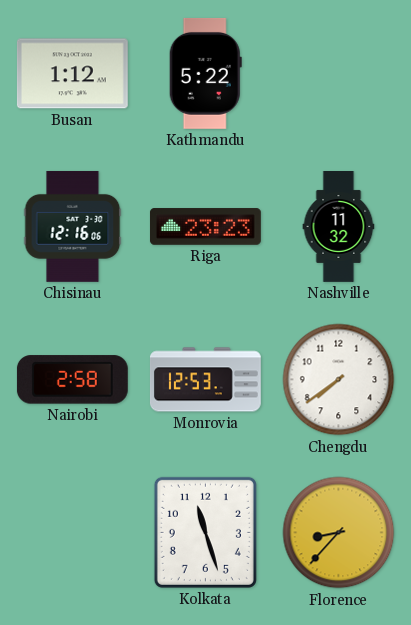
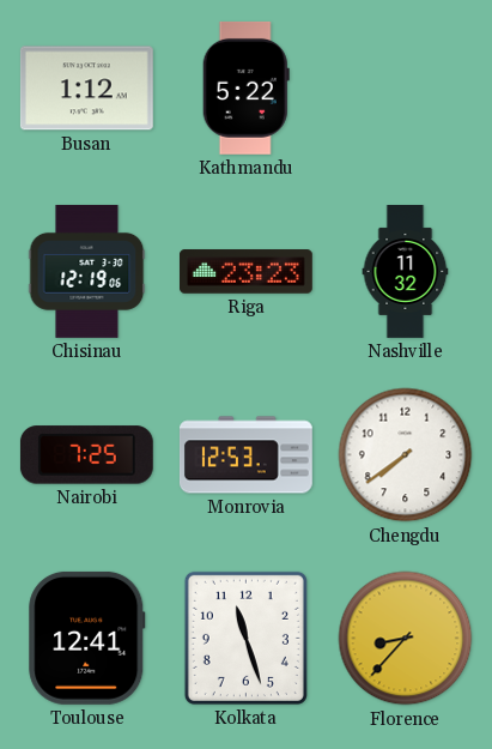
Chisinau: 12:16 -> 12:19
Nairobi: 2:58 -> 7:25
Toulouse: none -> 12:41
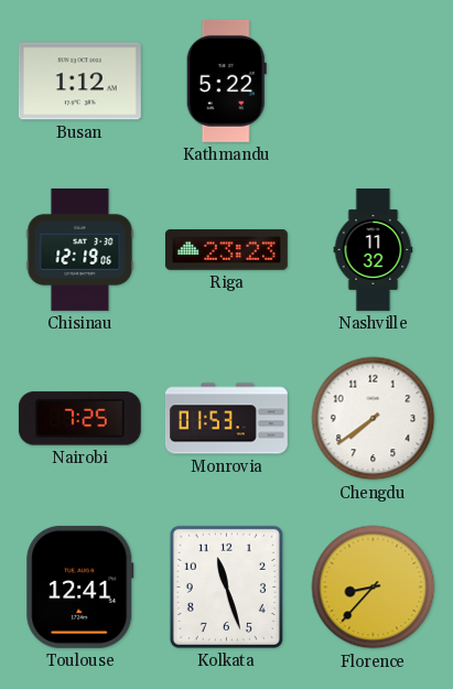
Monrovia: 12:53 -> 01:53
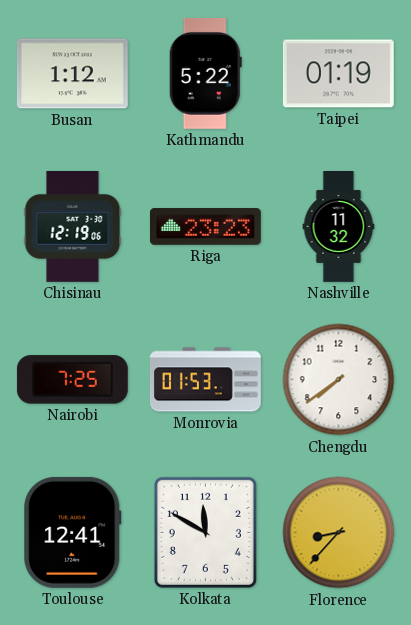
Taipei: none -> 01:19
Kolkata: 11:27 -> 11:50
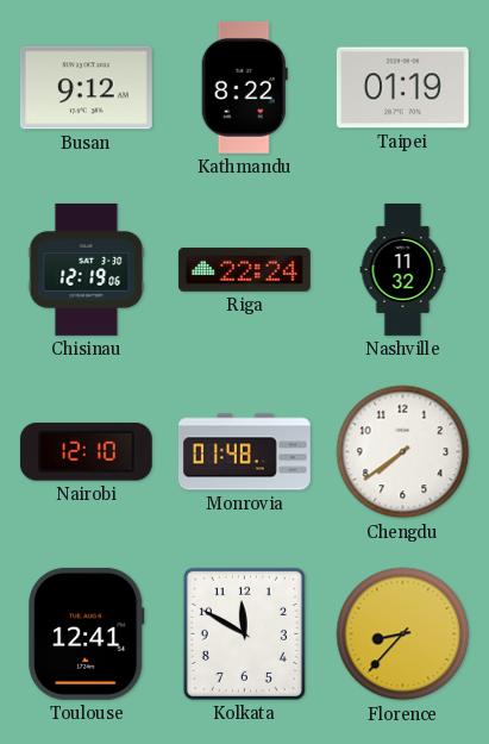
Busan: 1:12 -> 9:12
Kathmandu: 5:22 -> 8:22
Riga: 23:23 -> 22:24
Nairobi: 7:25 -> 12:10
Monrovia: 01:53 -> 01:48
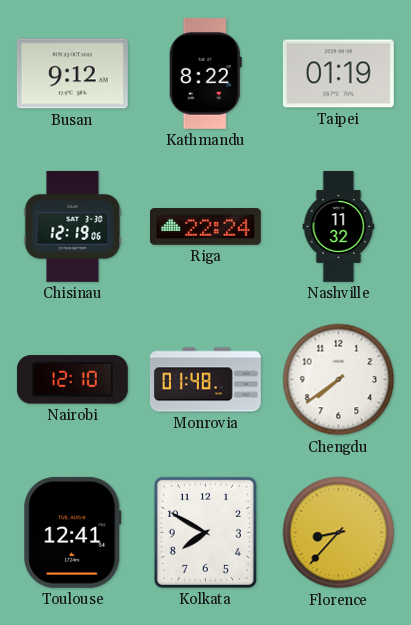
Kolkata: 11:50 -> 7:50
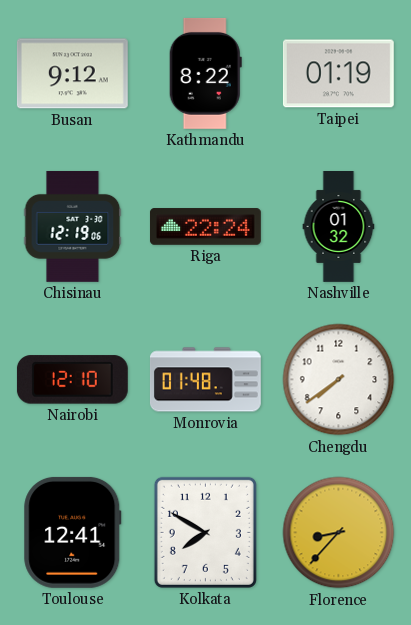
Nashville: 11:32 -> 01:32
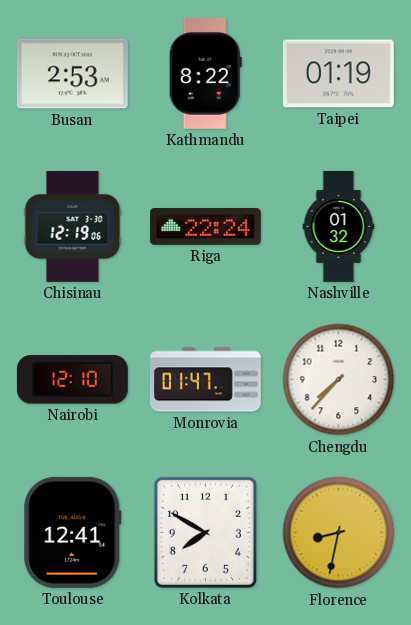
Busan: 9:12 -> 2:53
Monrovia: 01:48 -> 01:47
Chengdu: 7:39 -> 7:37
Florence: 8:37 -> 8:32
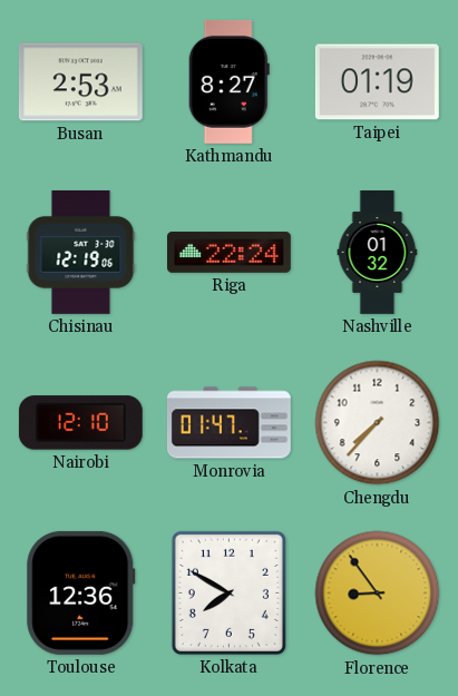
Kathmandu: 8:22 -> 8:27
Toulouse: 12:41 -> 12:36
Florence: 8:32 -> 8:54
